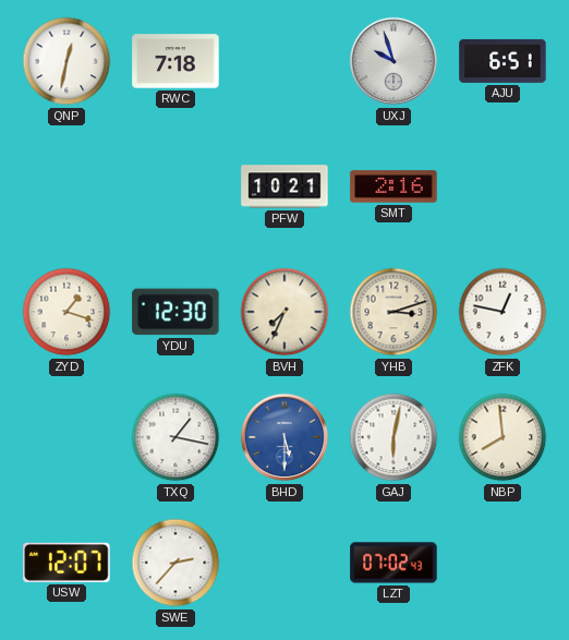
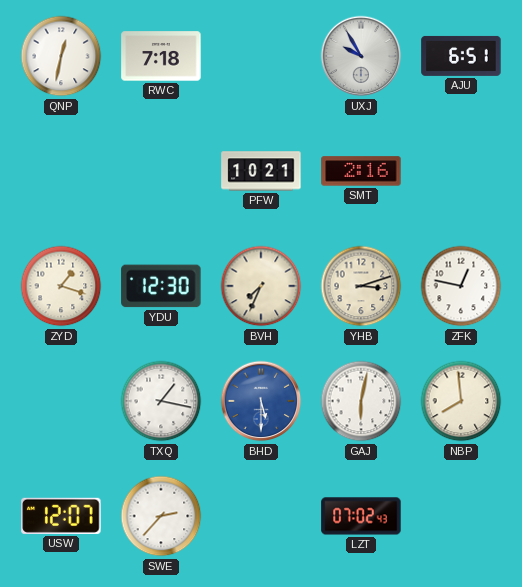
UXJ: 9:57 -> 9:55
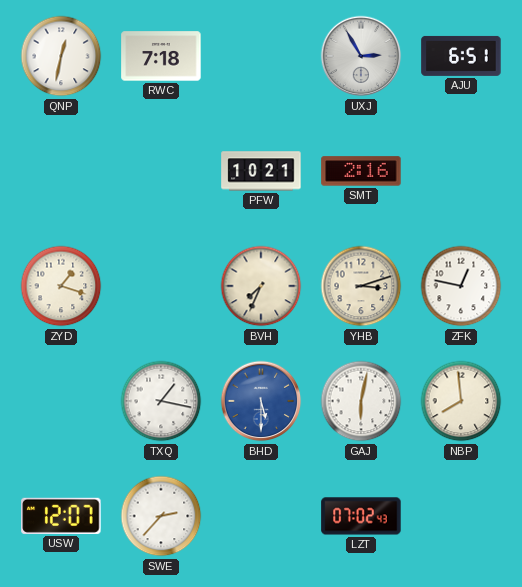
UXJ: 9:55 -> 2:55
YDU: 12:30 -> none
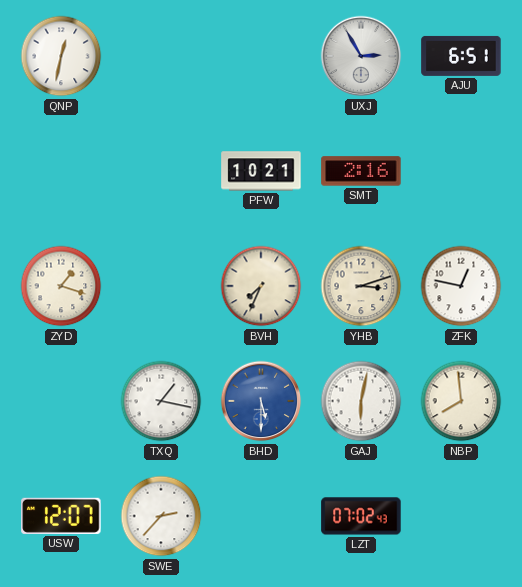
RWC: 7:18 -> none
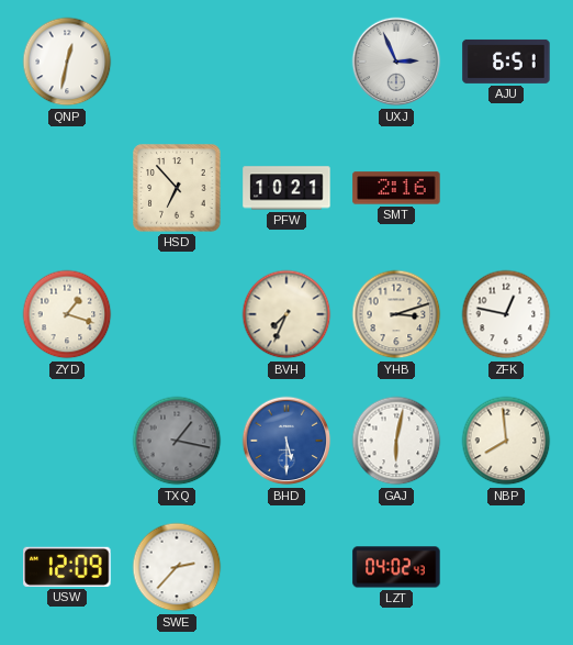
UXJ: 2:55 -> 2:56
HSD: none -> 6:53
TXQ dial: white -> grey
USW: 12:07 -> 12:09
LZT: 07:02 -> 04:02
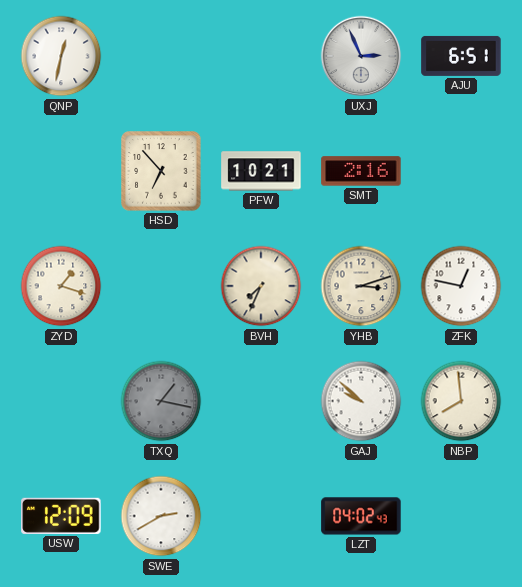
BHD: 5:30 -> none
GAJ: 6:02 -> 9:52
SWE: 2:37 -> 2:40
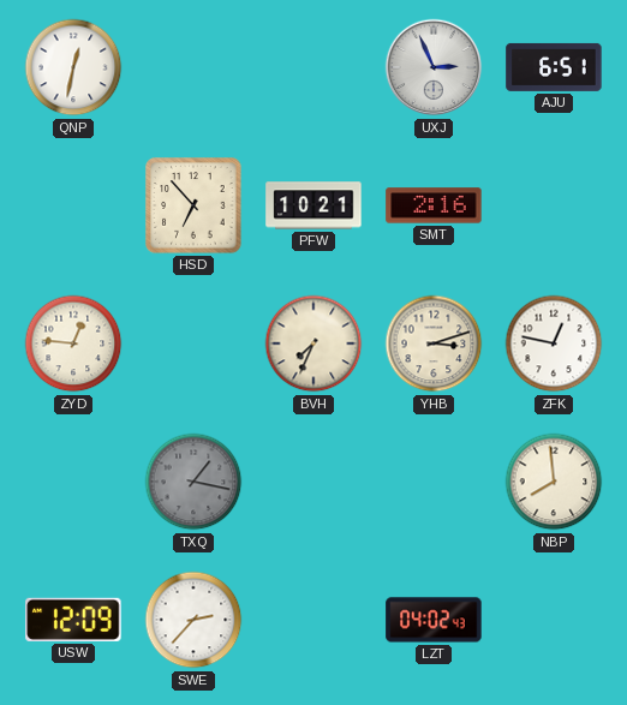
ZYD: 1:18 -> 12:46
GAJ: 9:52 -> none
SWE: 2:40 -> 2:37
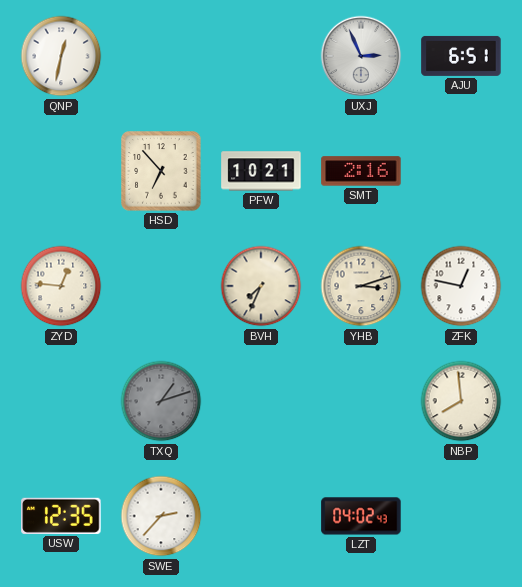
TXQ: 1:17 -> 1:12
USW: 12:09 -> 12:35
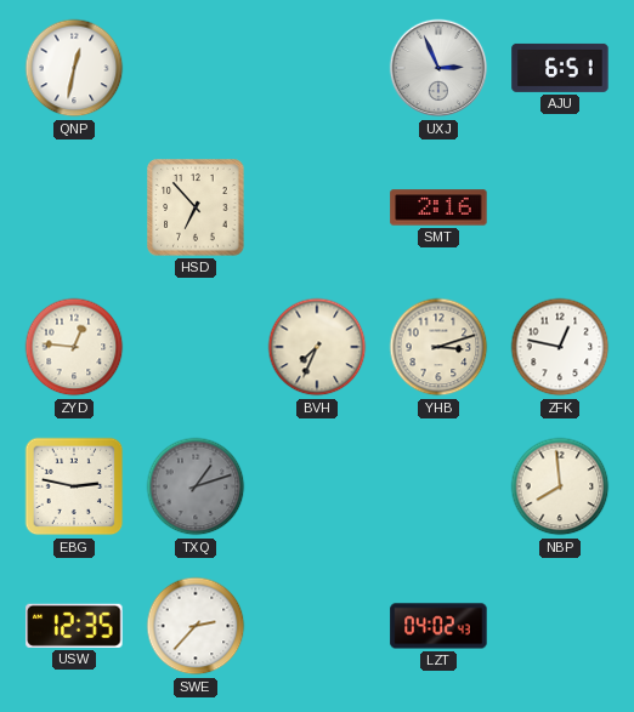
PFW: 10:21 -> none
EBG: none -> 2:47
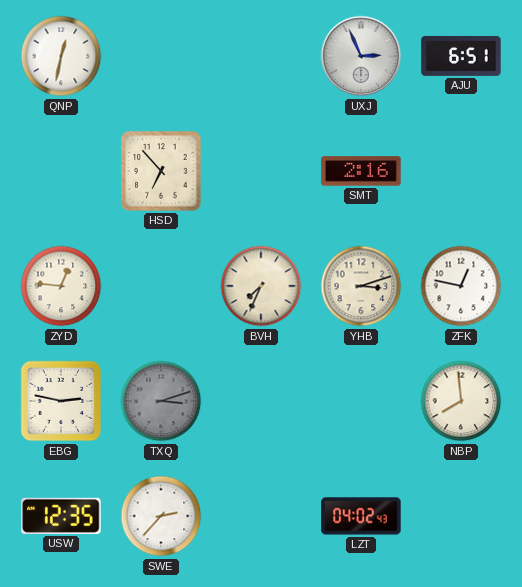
TXQ: 1:12 -> 3:12
